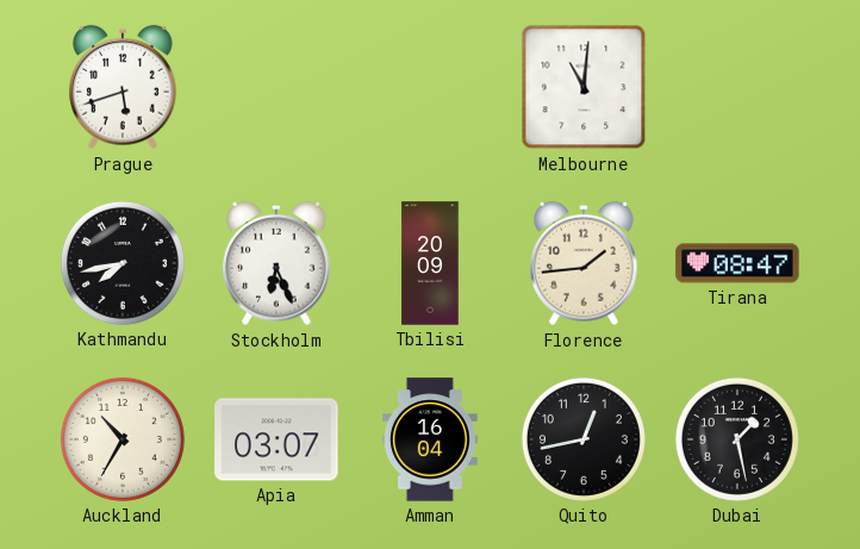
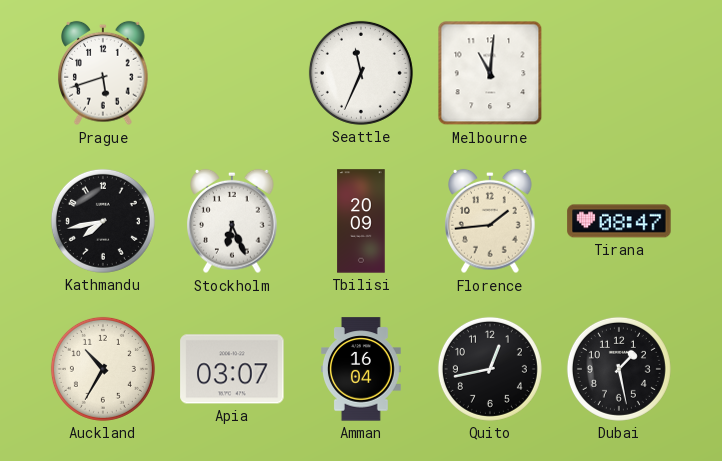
Seattle: none -> 11:34
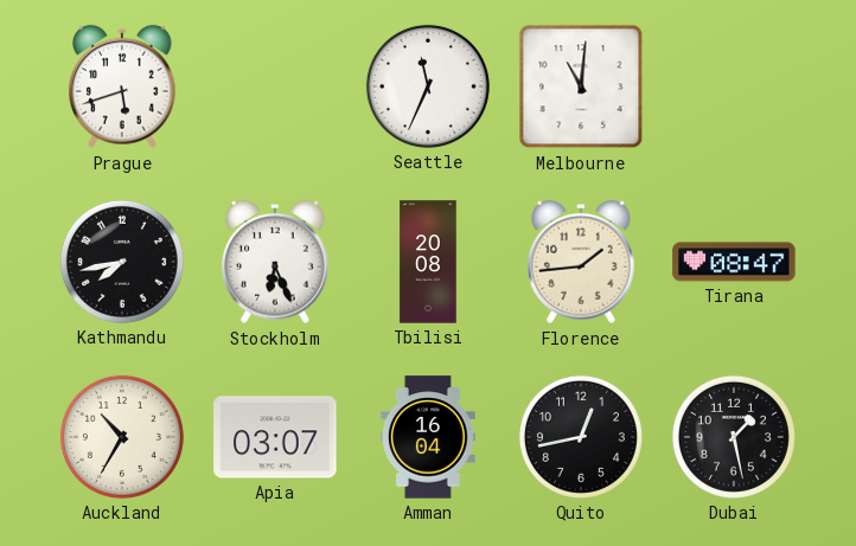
Tbilisi: 20:09 -> 20:08
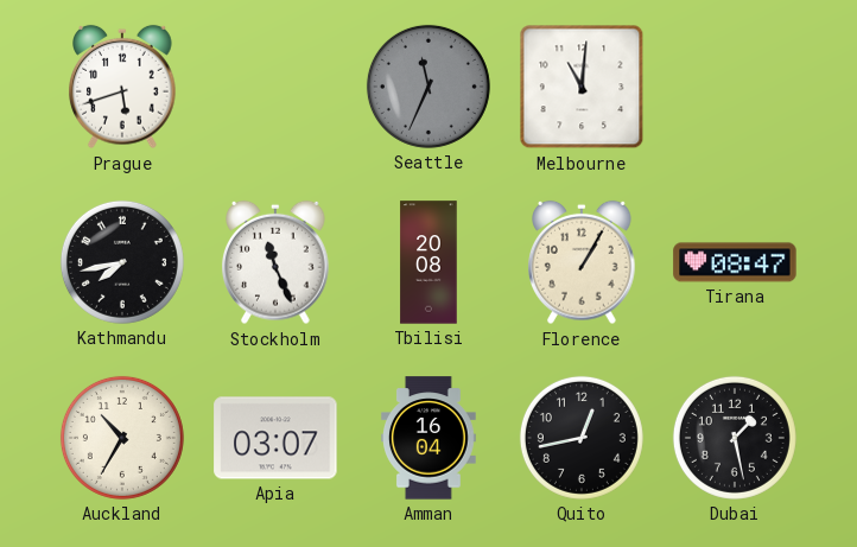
Seattle dial: white -> grey
Stockholm: 6:26 -> 11:26
Florence: 1:44 -> 1:05
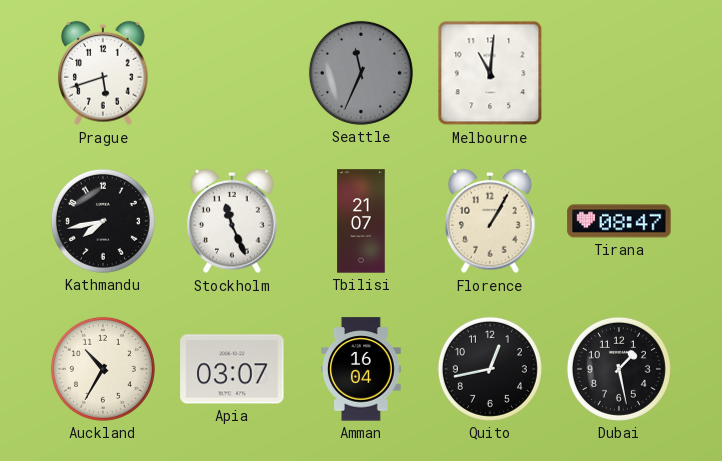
Tbilisi: 20:08 -> 21:07
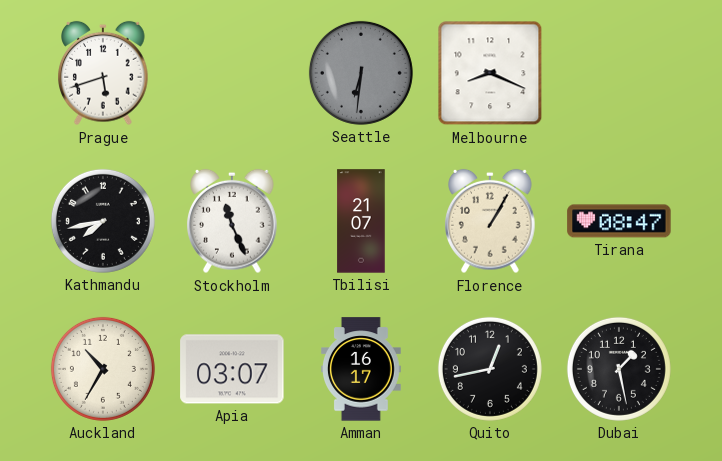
Seattle: 11:34 -> 6:31
Melbourne: 11:01 -> 8:19
Amman: 16:04 -> 16:17
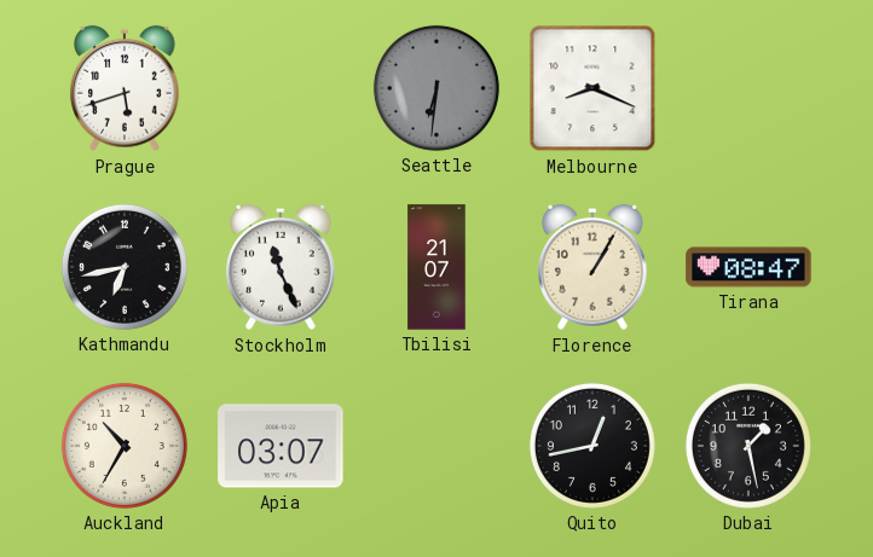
Kathmandu: 7:43 -> 6:43
Amman: 16:17 -> none
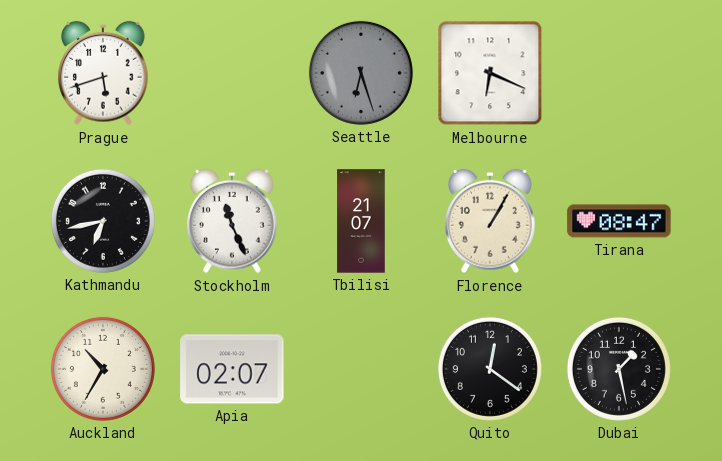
Seattle: 6:31 -> 6:27
Melbourne: 8:19 -> 6:19
Apia: 03:07 -> 02:07
Quito: 12:43 -> 12:21
